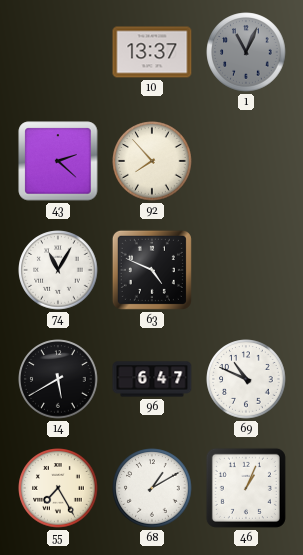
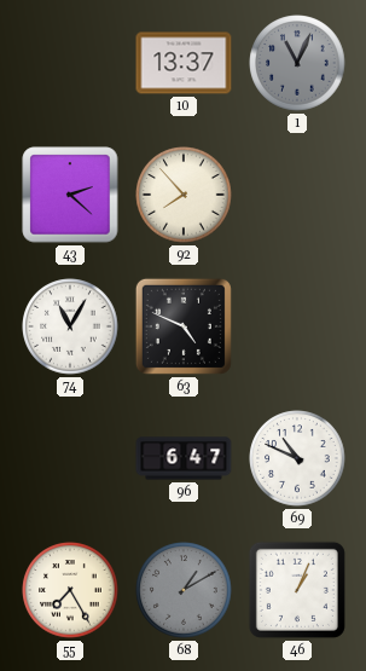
14: 5:40 -> none
68 dial: white -> grey
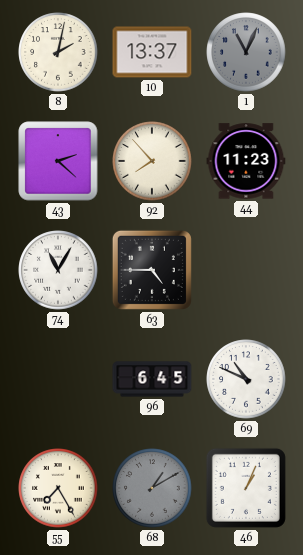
8: none -> 2:02
44: none -> 11:23
63: 4:49 -> 4:45
96: 6:47 -> 6:45
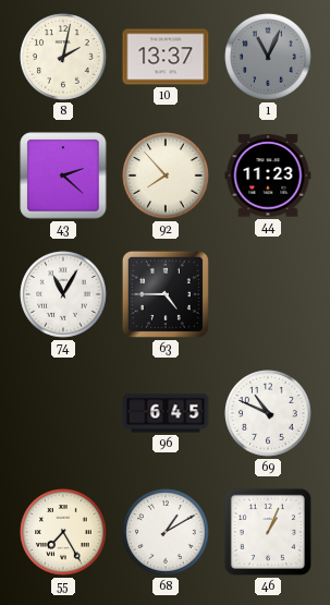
68 dial: grey -> white
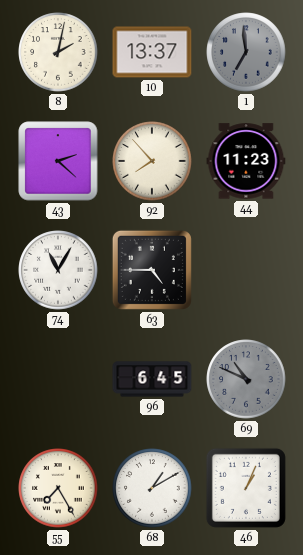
1: 11:04 -> 6:59
69 dial: white -> grey
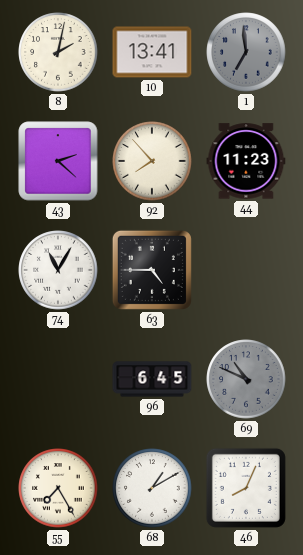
10: 13:37 -> 13:41
46: 1:04 -> 8:04
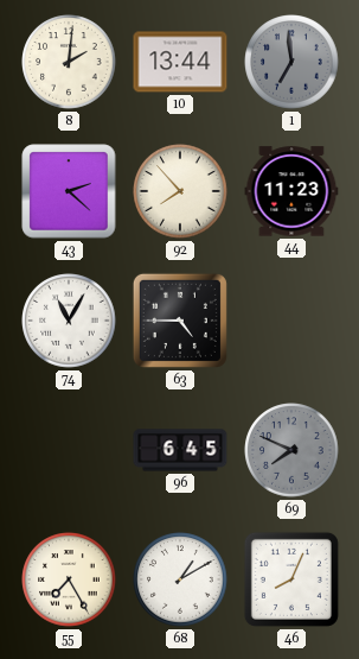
8: 2:02 -> 2:01
10: 13:41 -> 13:44
69: 10:49 -> 7:49
